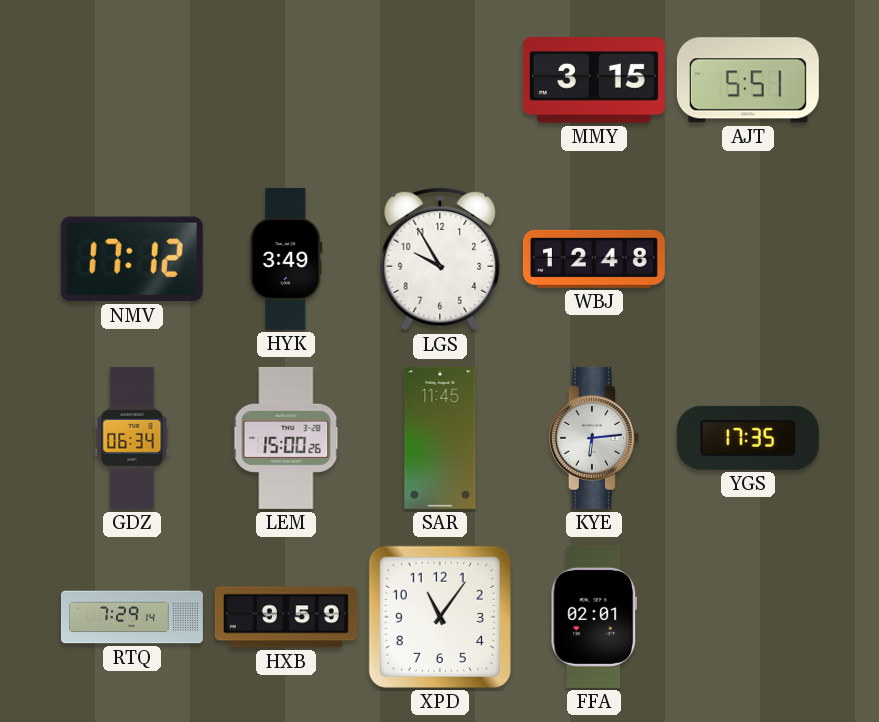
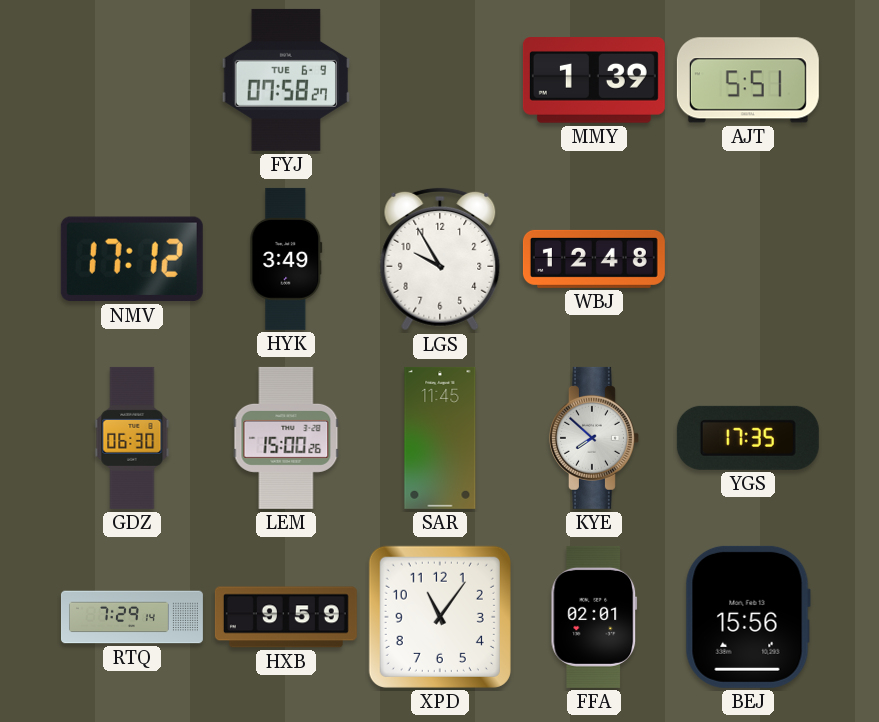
FYJ: none -> 07:58
MMY: 3:15 -> 1:39
GDZ: 06:34 -> 06:30
KYE: 6:14 -> 7:52
BEJ: none -> 15:56
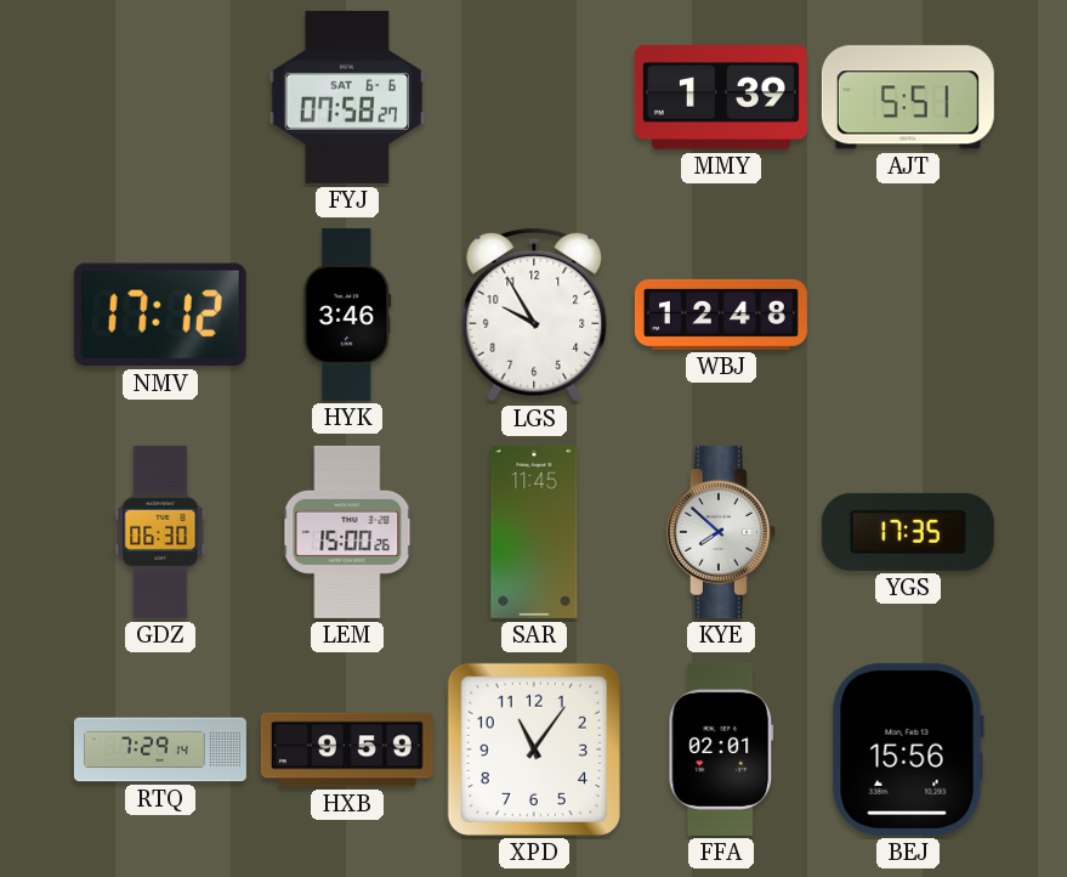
FYJ date: TUE 6-9 -> SAT 6-6
HYK: 3:49 -> 3:46
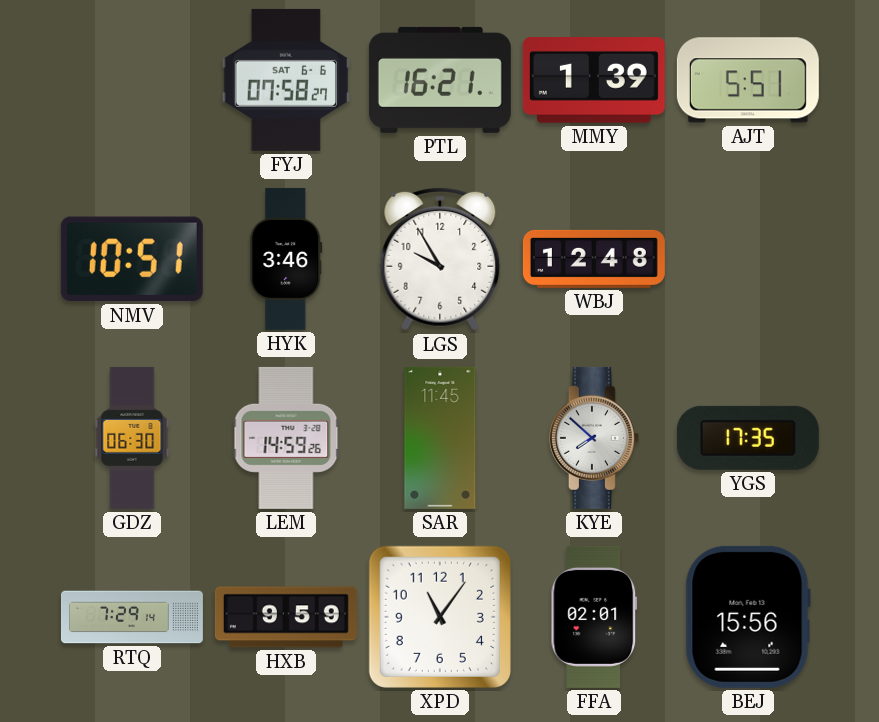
PTL: none -> 16:21
NMV: 17:12 -> 10:51
LEM: 15:00 -> 14:59
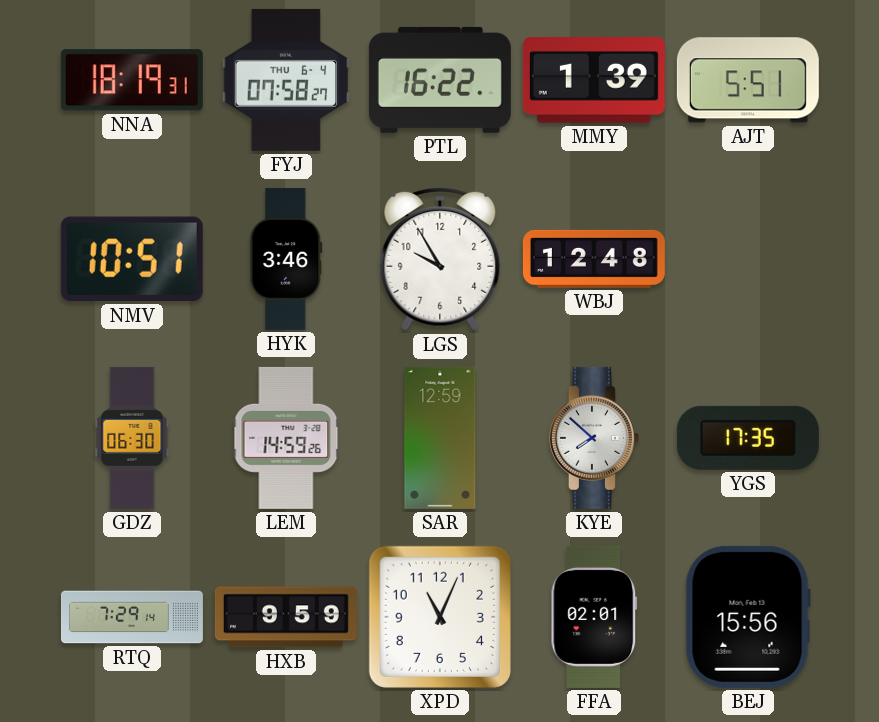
NNA: none -> 18:19
FYJ date: SAT 6-6 -> THU 6-4
PTL: 16:21 -> 16:22
SAR: 11:45 -> 12:59
XPD: 11:06 -> 11:04
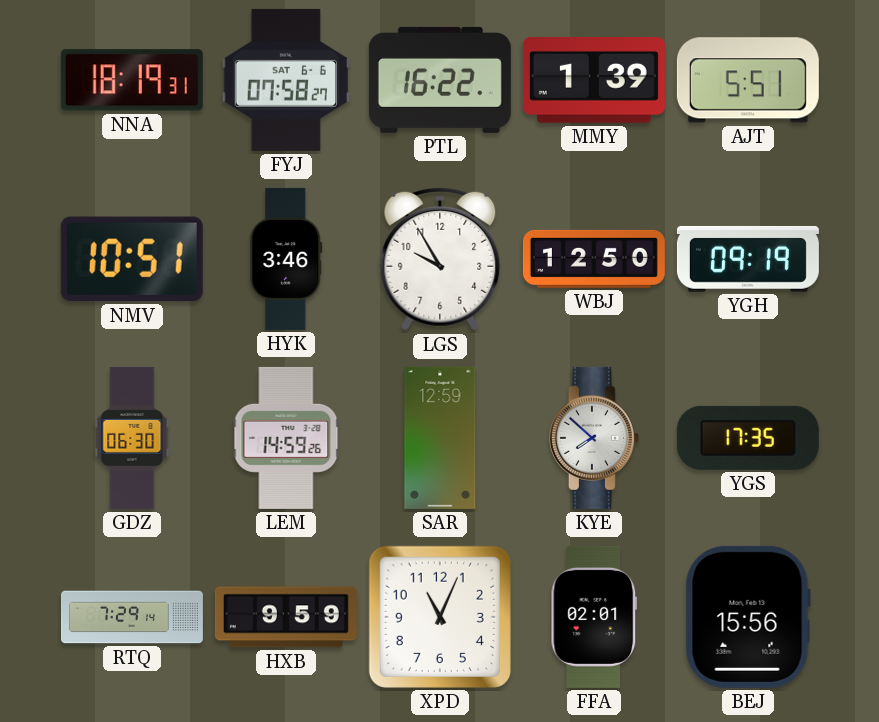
FYJ date: THU 6-4 -> SAT 6-6
WBJ: 12:48 -> 12:50
YGH: none -> 09:19
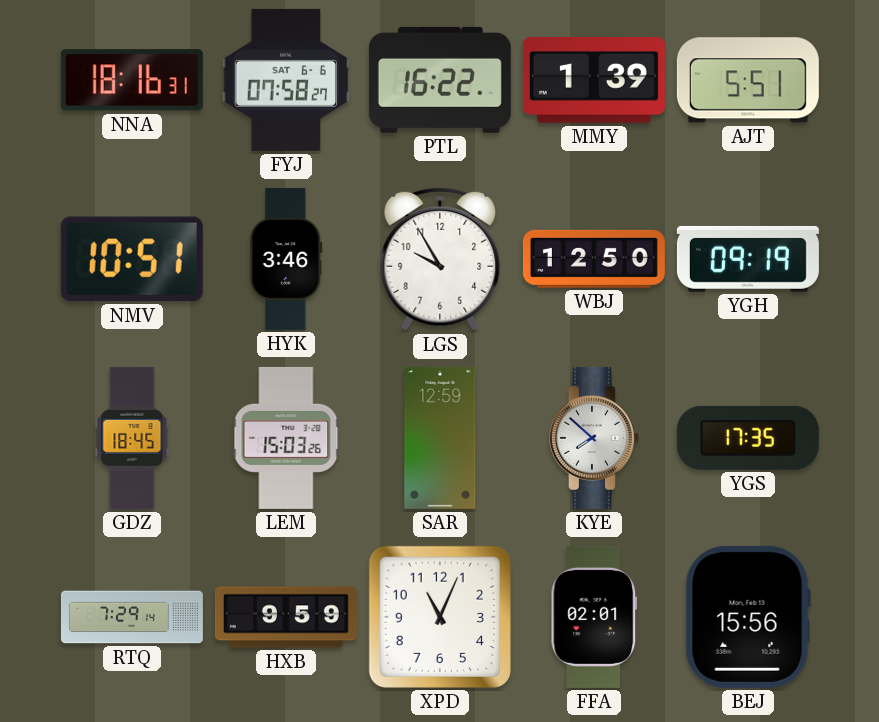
NNA: 18:19 -> 18:16
GDZ: 06:30 -> 18:45
LEM: 14:59 -> 15:03
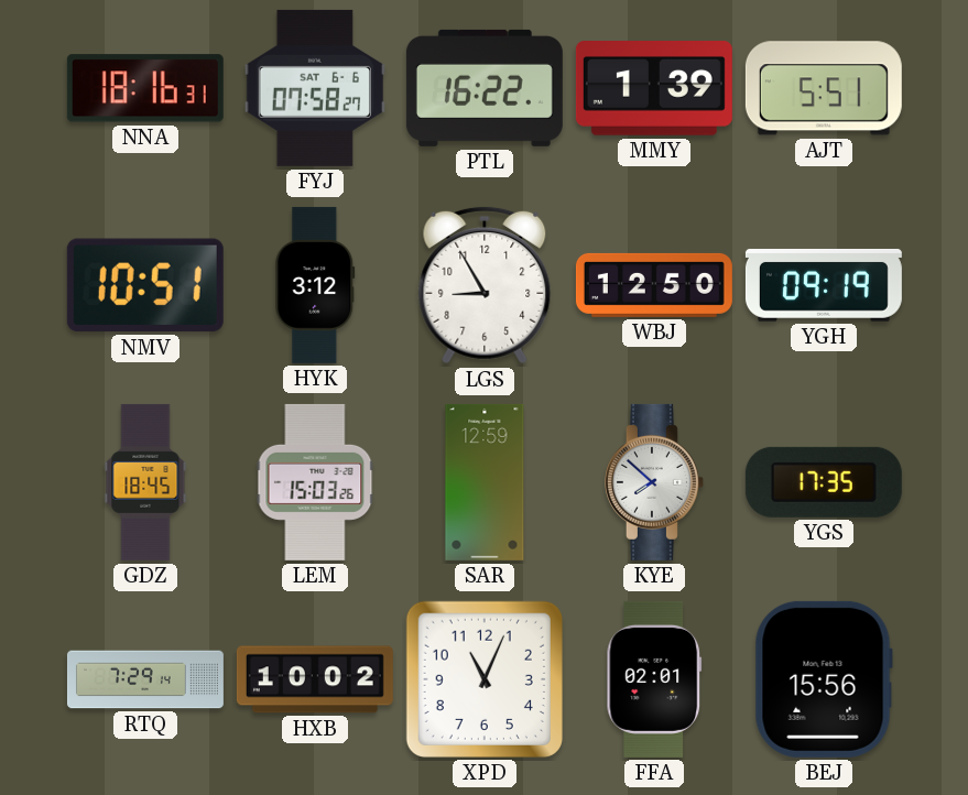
HYK: 3:46 -> 3:12
LGS: 9:55 -> 8:55
HXB: 9:59 -> 10:02
